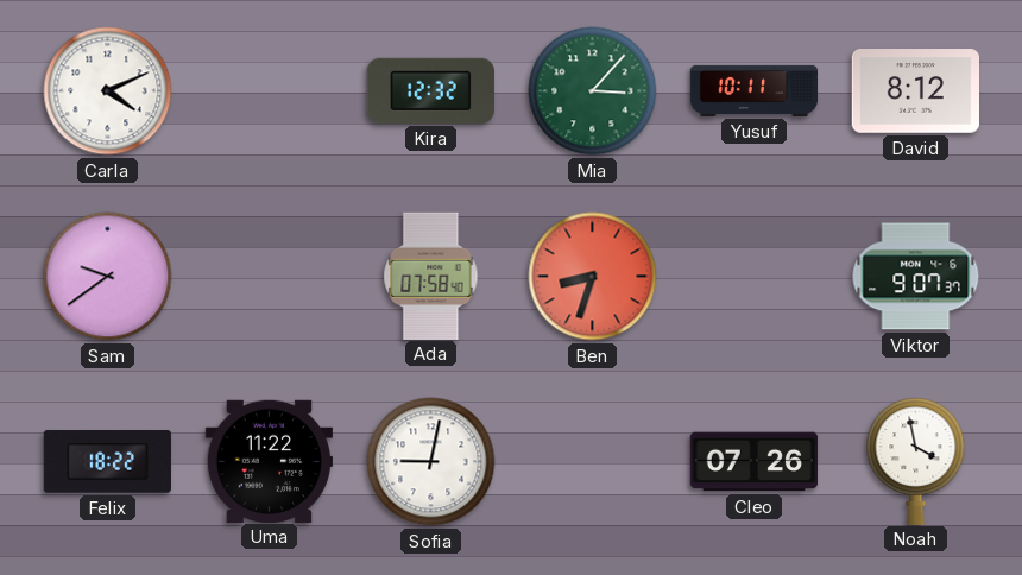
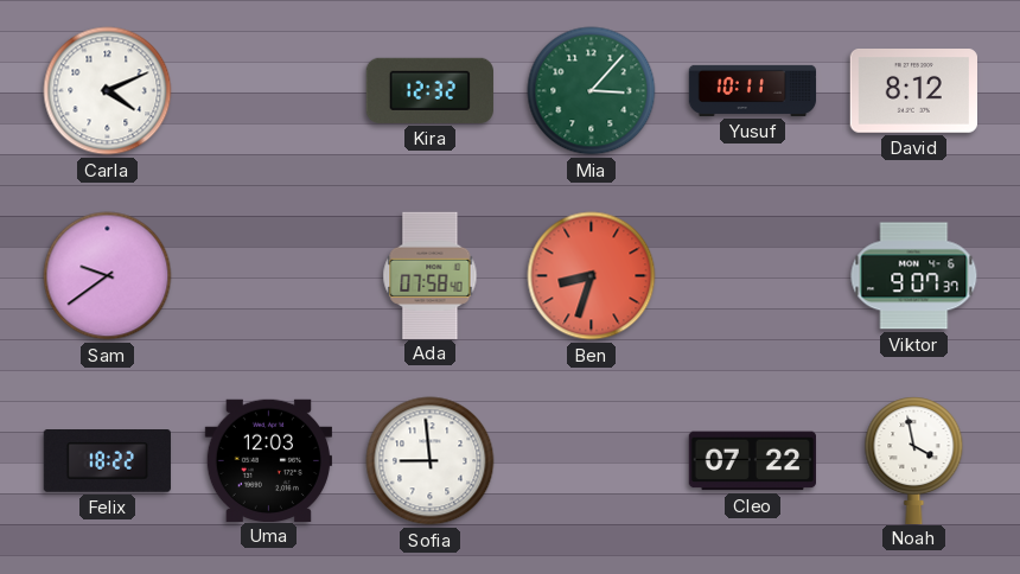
Uma: 11:22 -> 12:03
Sofia: 9:02 -> 8:59
Cleo: 07:26 -> 07:22
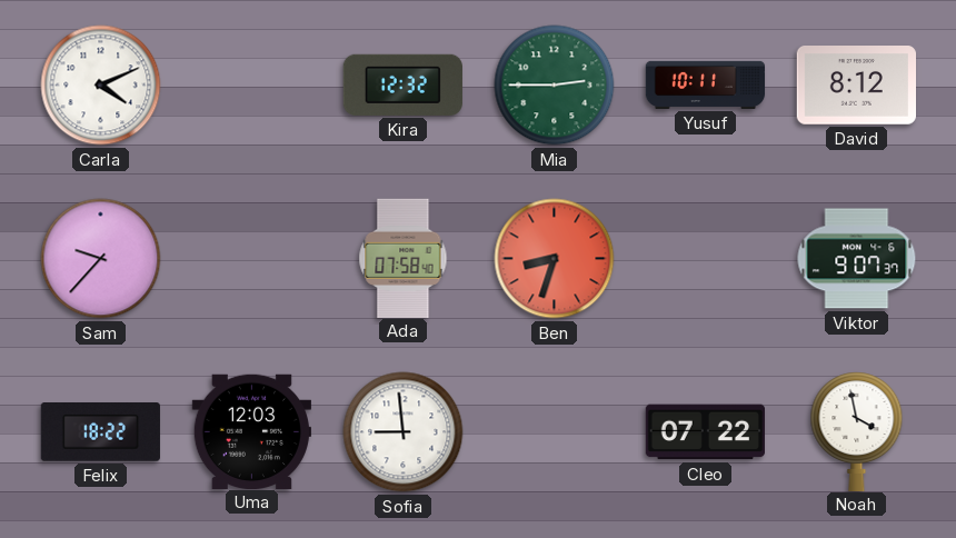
Mia: 3:07 -> 2:45
Sam: 9:39 -> 9:37
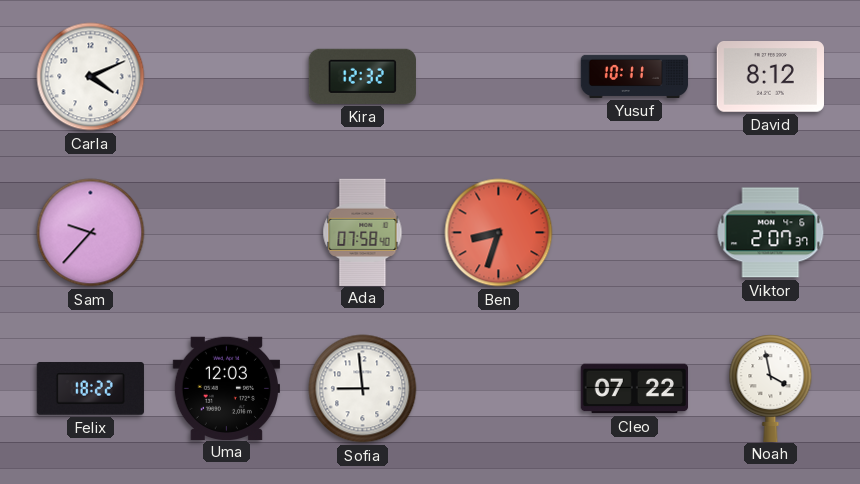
Mia: 2:45 -> none
Viktor: 9:07 -> 2:07
